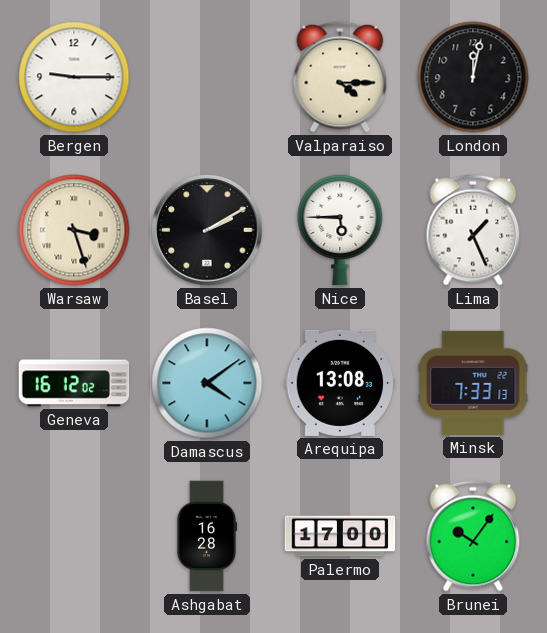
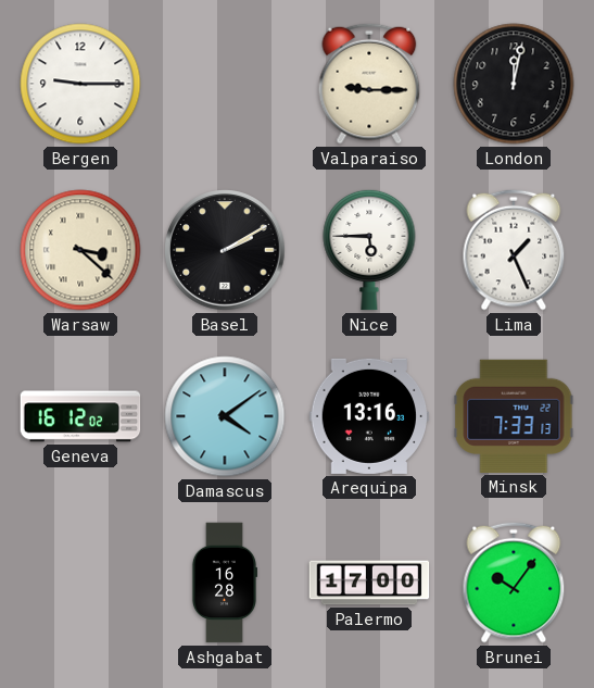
Valparaiso: 4:15 -> 9:15
Warsaw: 3:27 -> 3:22
Arequipa: 13:08 -> 13:16
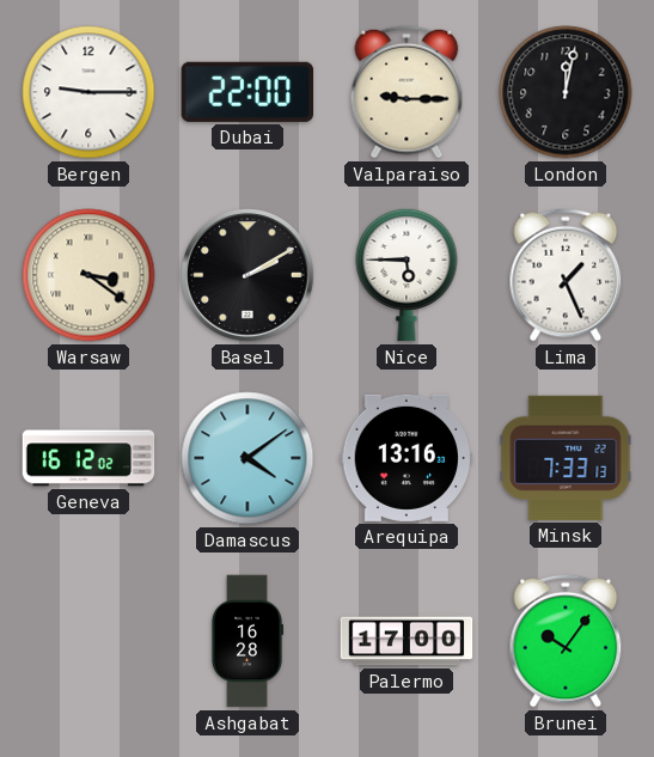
Dubai: none -> 22:00
Warsaw: 3:22 -> 3:21
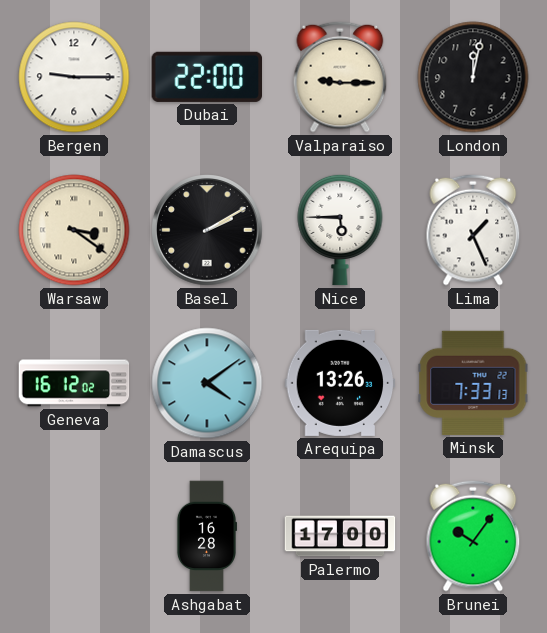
Arequipa: 13:16 -> 13:26
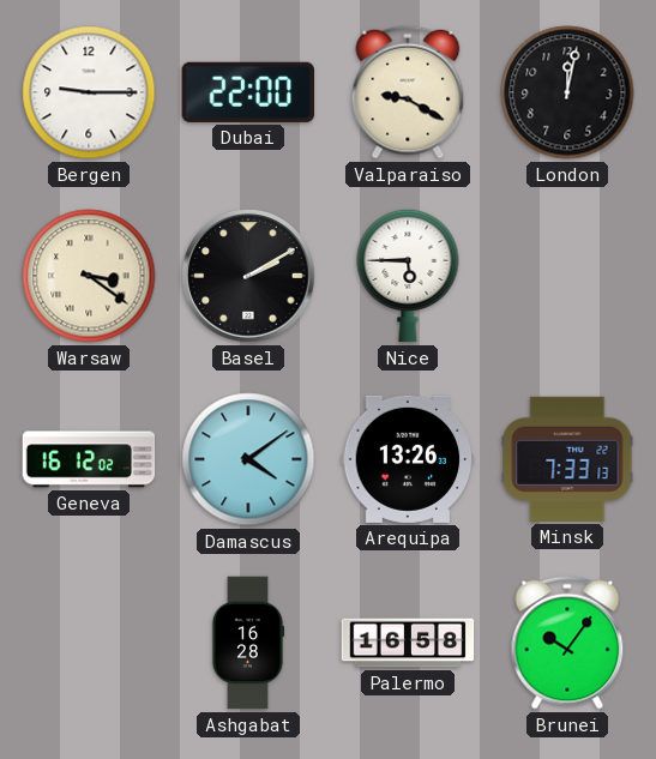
Valparaiso: 9:15 -> 9:20
Lima: 1:26 -> none
Palermo: 17:00 -> 16:58
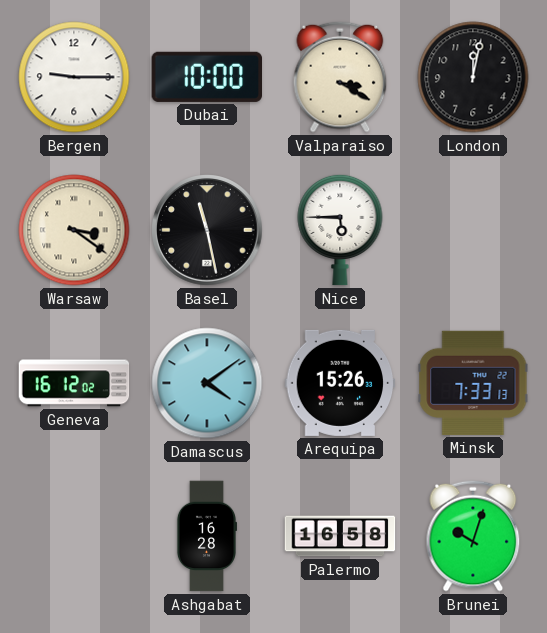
Dubai: 22:00 -> 10:00
Valparaiso: 9:20 -> 3:20
Basel: 2:10 -> 11:28
Arequipa: 13:26 -> 15:26
Brunei: 10:06 -> 10:03
